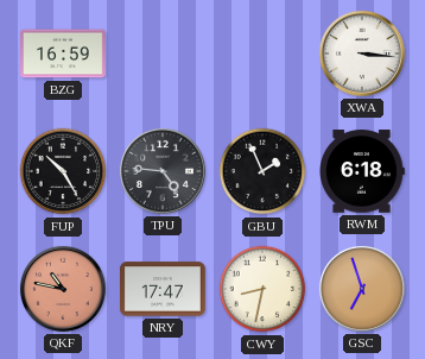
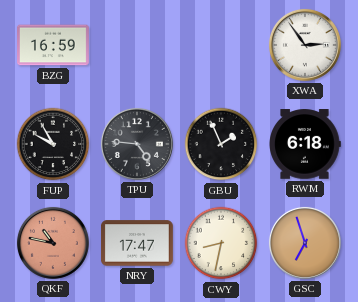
XWA: 3:16 -> 2:54
FUP: 10:25 -> 9:55
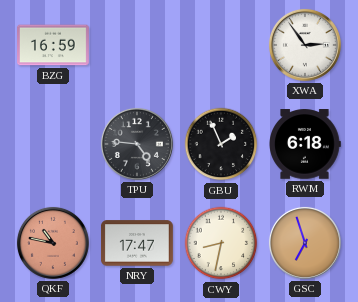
FUP: 9:55 -> none
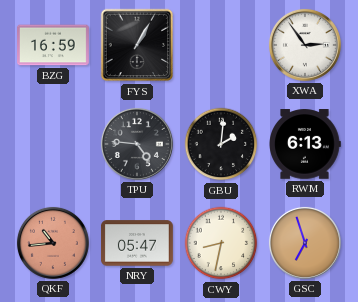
FYS: none -> 1:05
GBU: 1:56 -> 2:01
RWM: 6:18 -> 6:13
QKF: 10:47 -> 10:44
NRY: 17:47 -> 05:47
